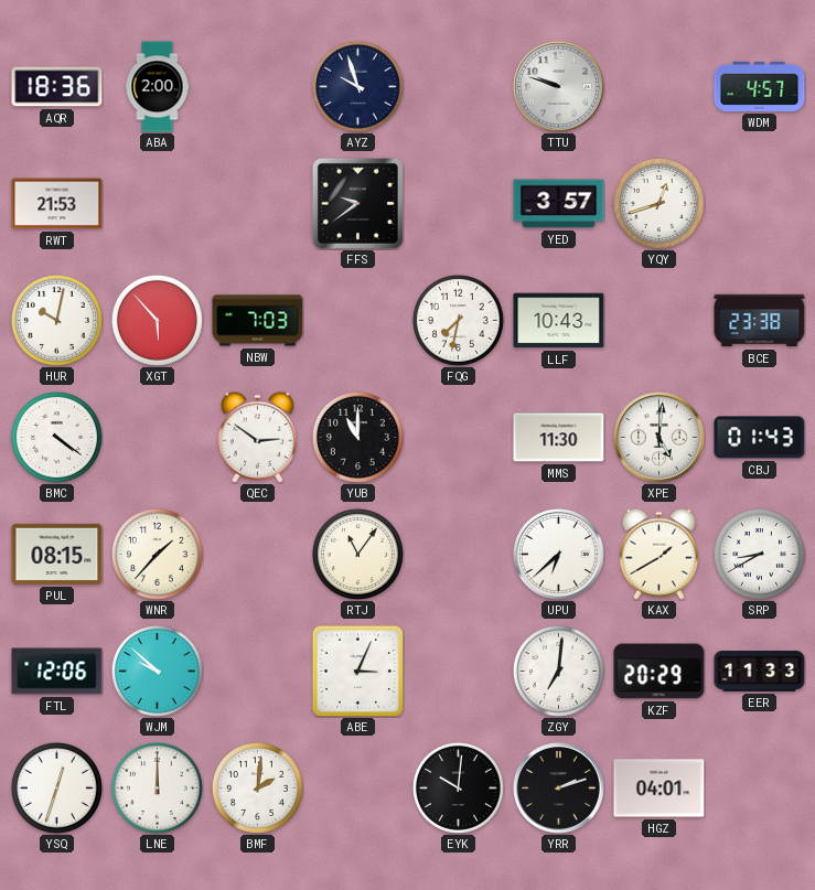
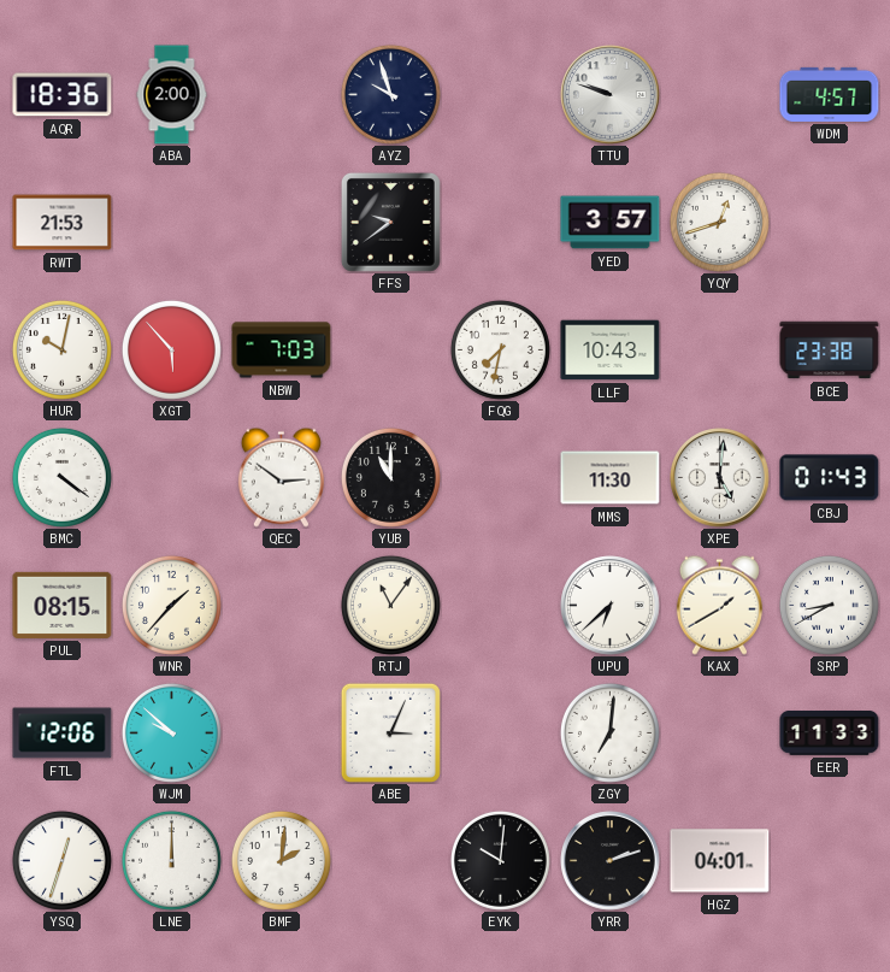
KZF: 20:29 -> none
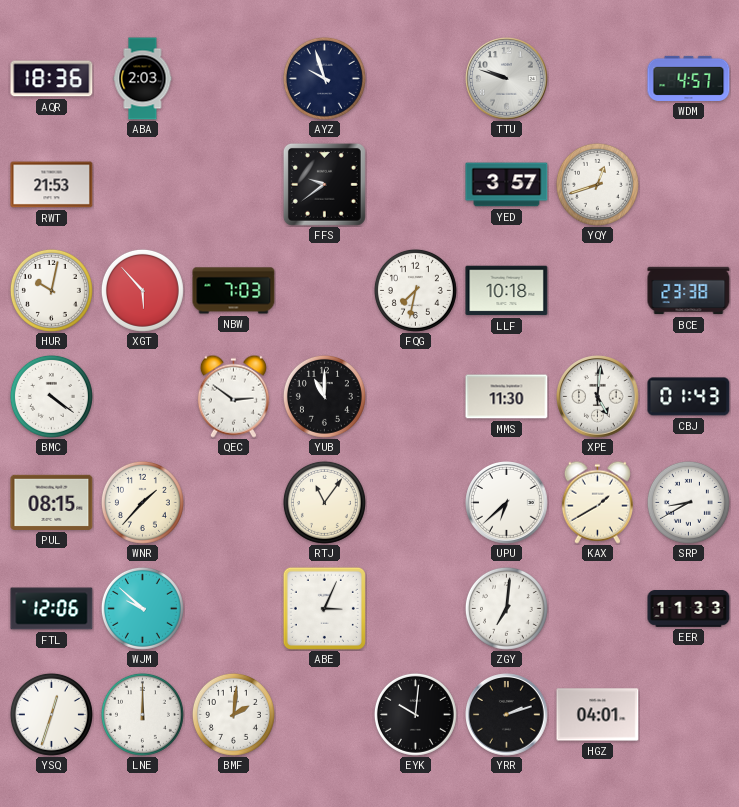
ABA: 2:00 -> 2:03
LLF: 10:43 -> 10:18
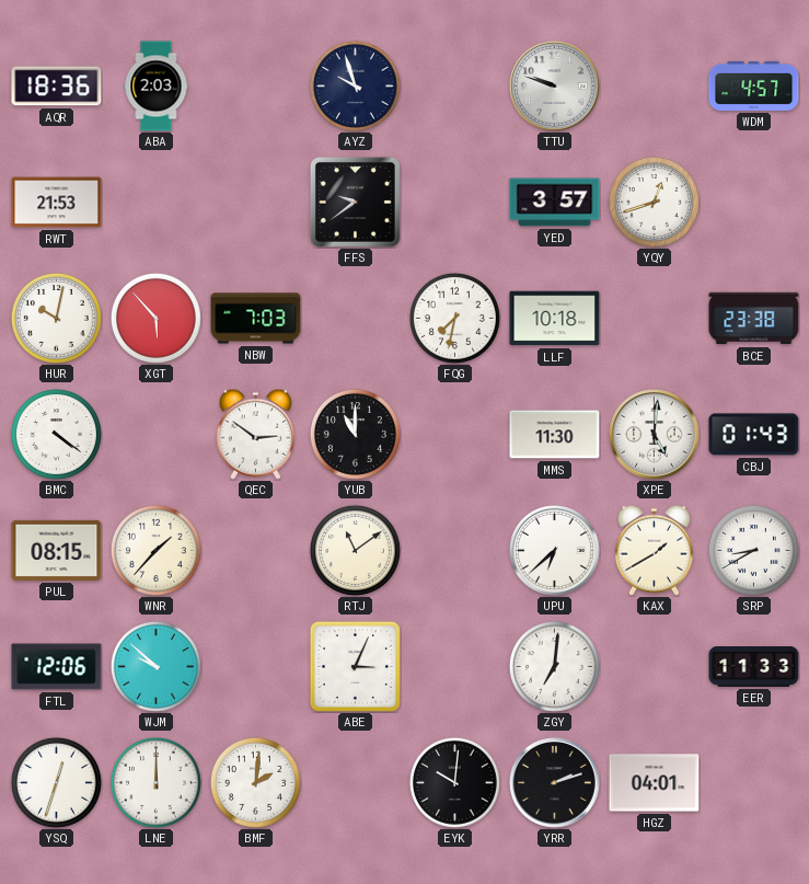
RTJ: 11:06 -> 11:09
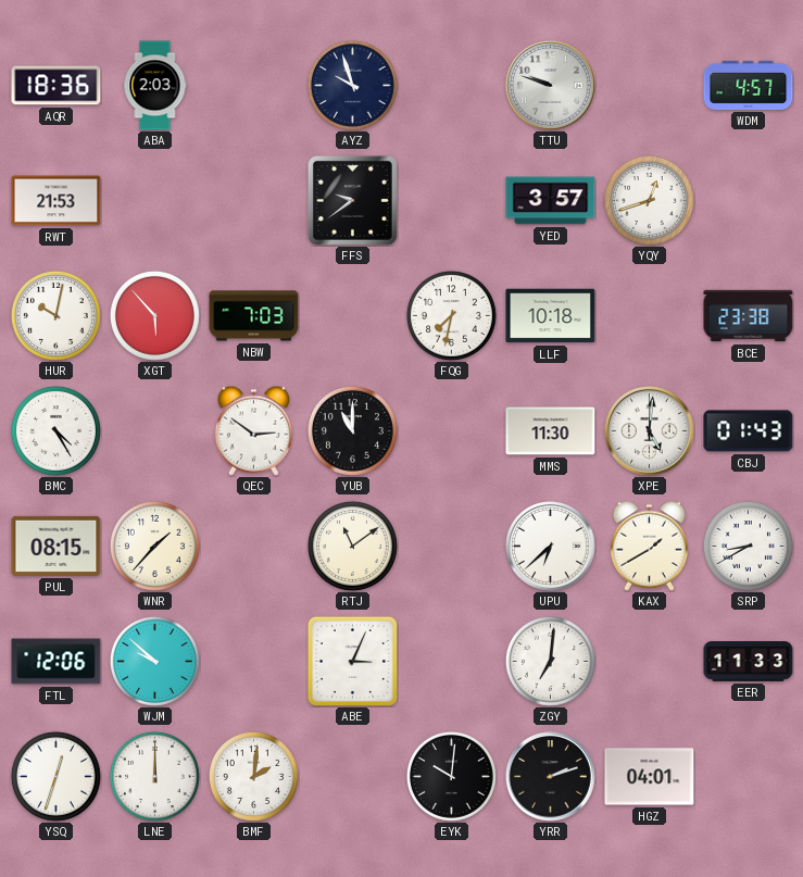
BMC: 4:21 -> 4:25
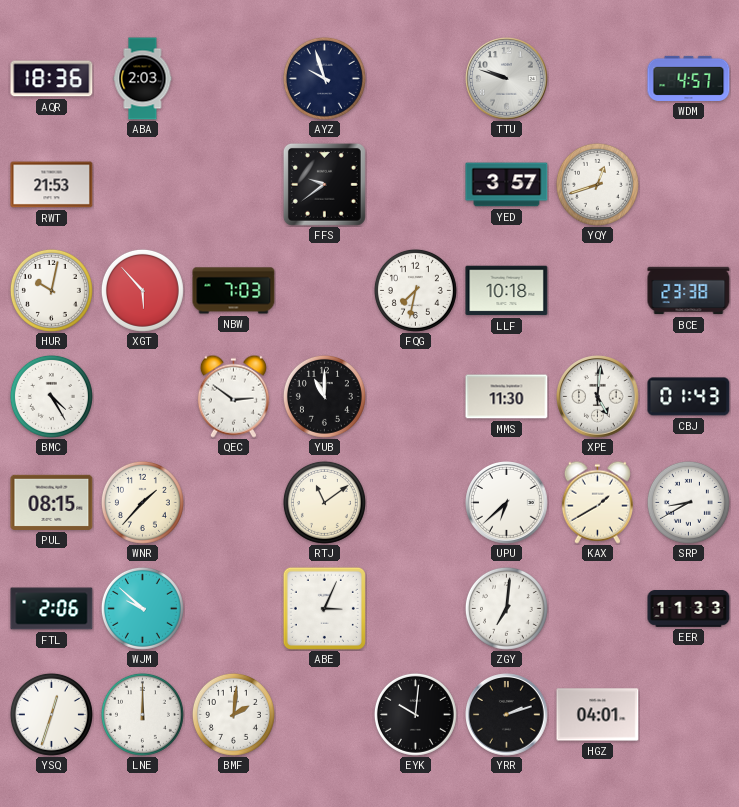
FTL: 12:06 -> 2:06
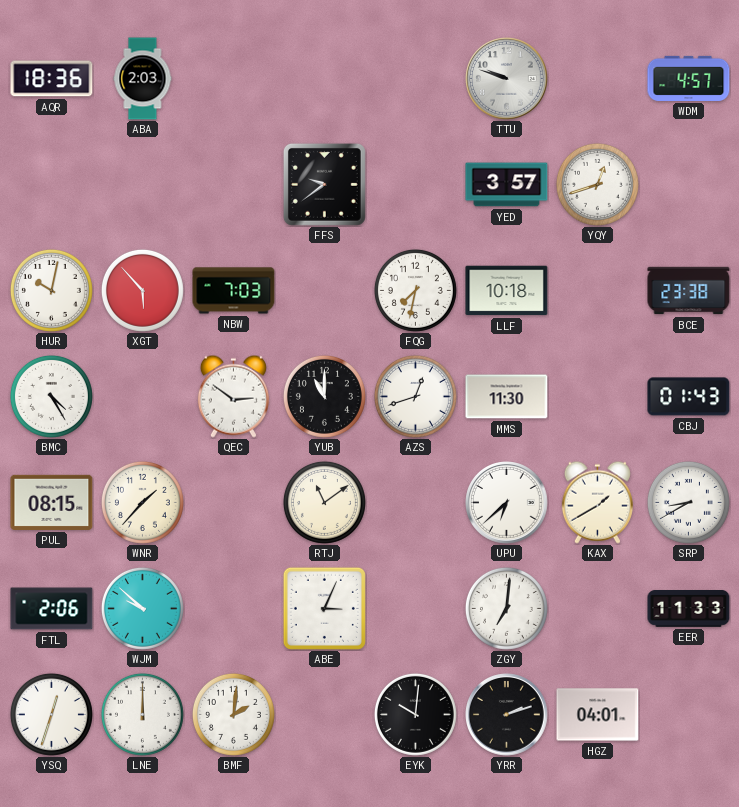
AYZ: 9:57 -> none
RWT: 21:53 -> none
AZS: none -> 12:42
XPE: 5:01 -> none
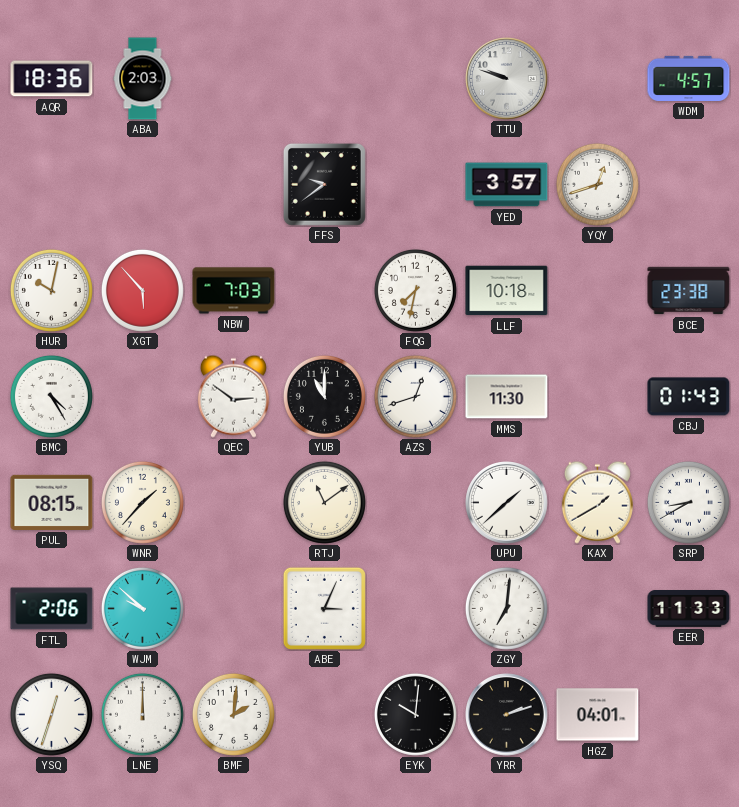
UPU: 6:38 -> 1:38
